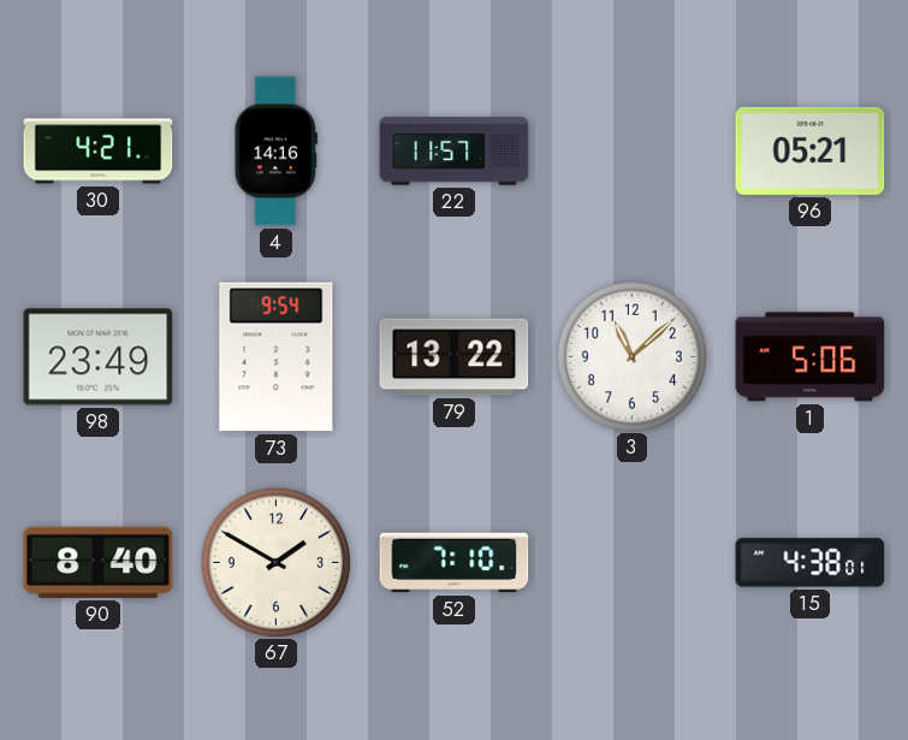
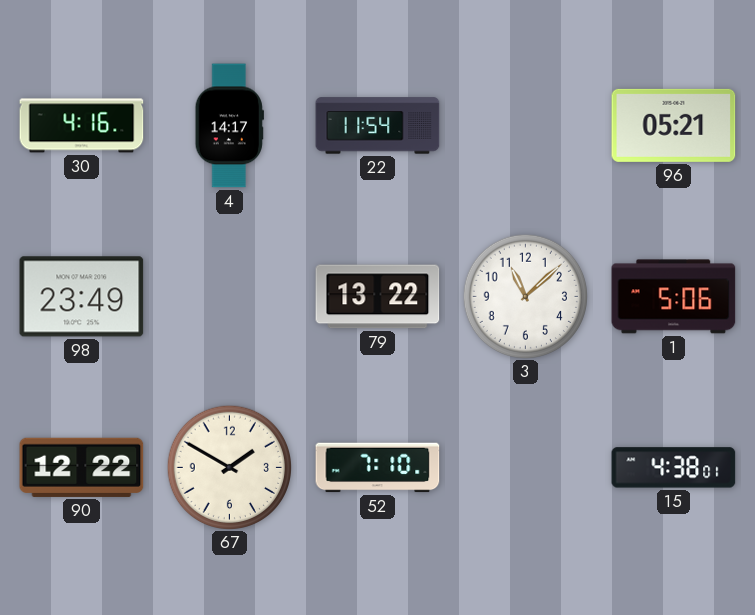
30: 4:21 -> 4:16
4: 14:16 -> 14:17
22: 11:57 -> 11:54
73: 9:54 -> none
90: 8:40 -> 12:22
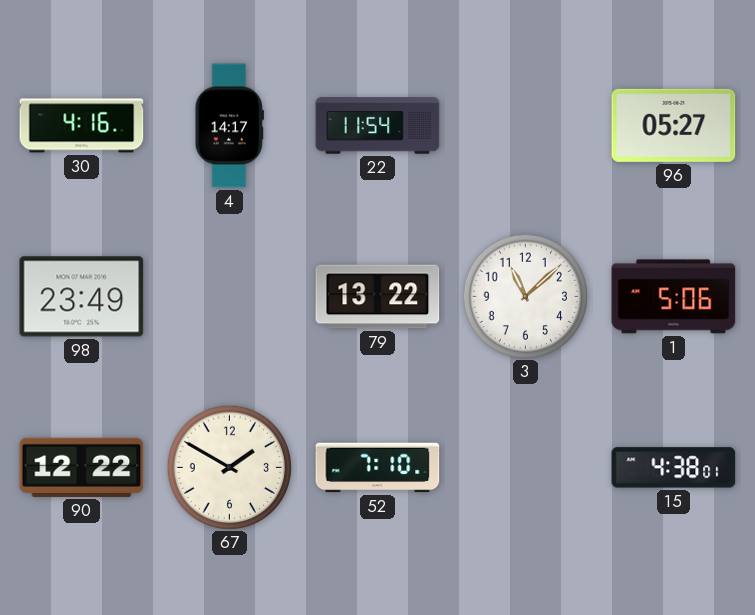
96: 05:21 -> 05:27
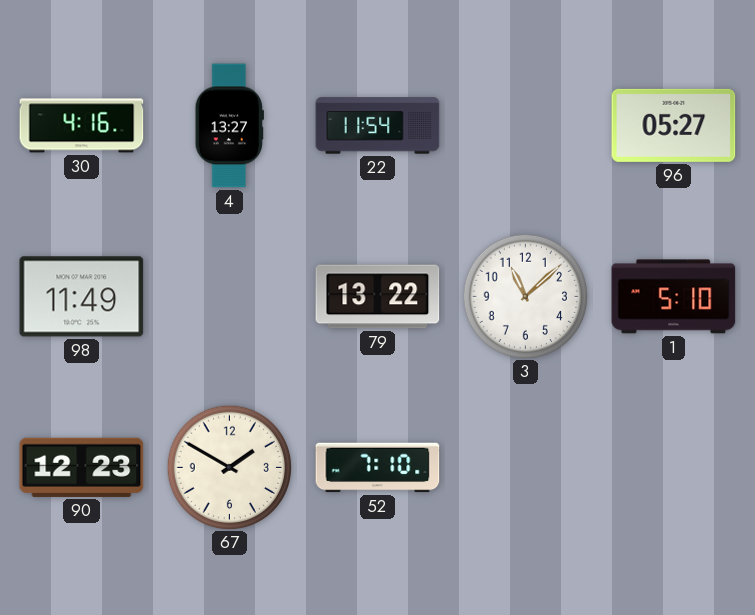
4: 14:17 -> 13:27
98: 23:49 -> 11:49
1: 5:06 -> 5:10
90: 12:22 -> 12:23
15: 4:38 -> none
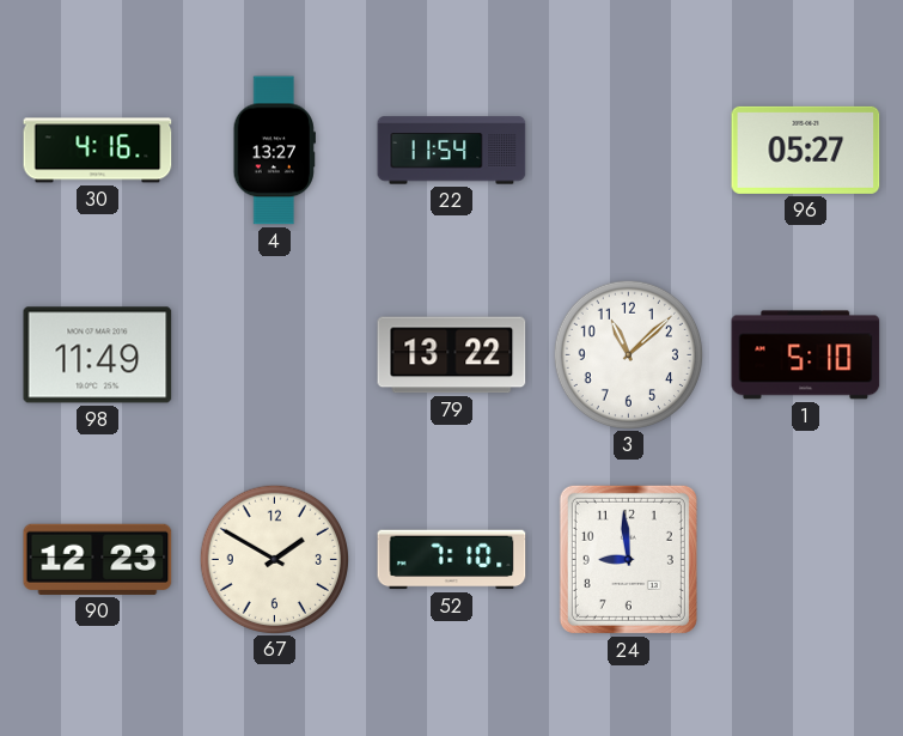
24: none -> 8:59
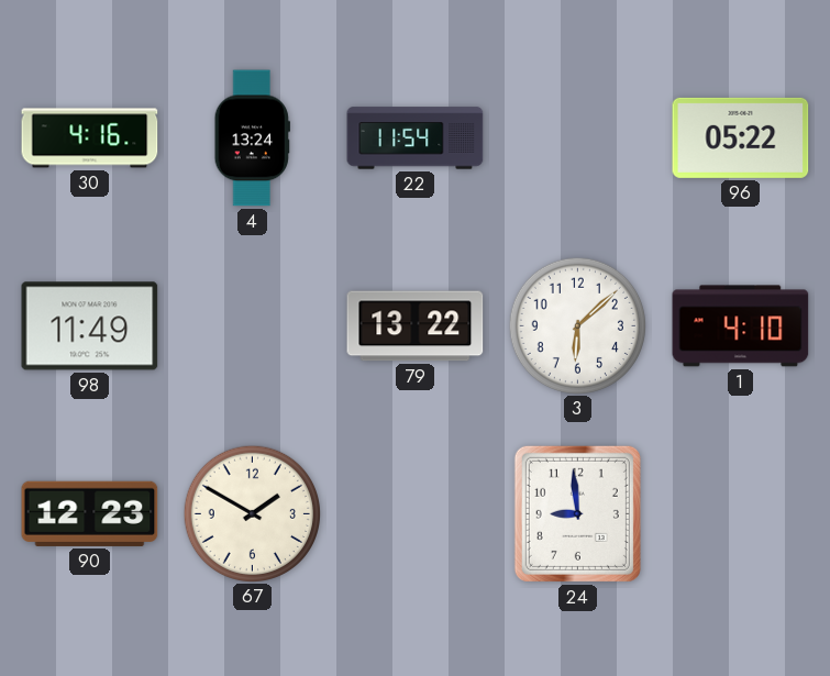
4: 13:27 -> 13:24
96: 05:27 -> 05:22
3: 11:08 -> 6:08
1: 5:10 -> 4:10
52: 7:10 -> none
